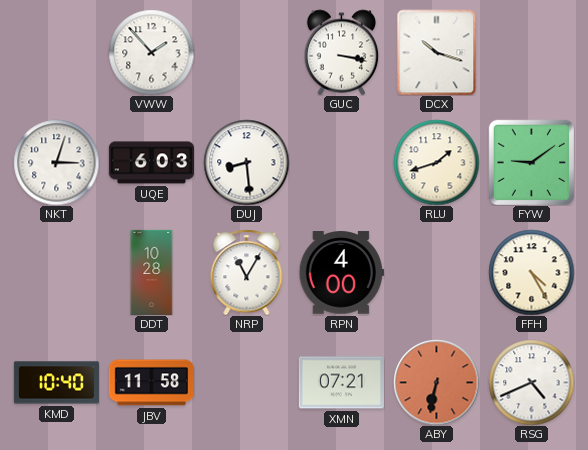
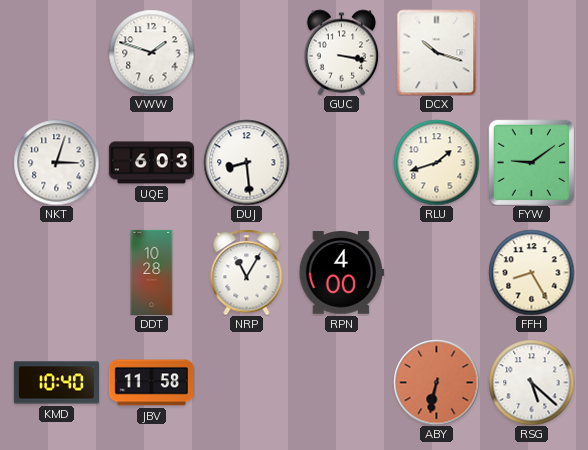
VWW: 1:53 -> 1:48
FFH: 4:25 -> 8:25
XMN: 07:21 -> none
RSG: 4:41 -> 5:22
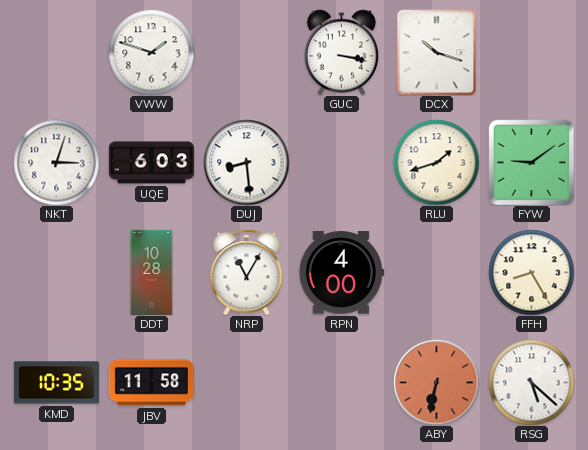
KMD: 10:40 -> 10:35
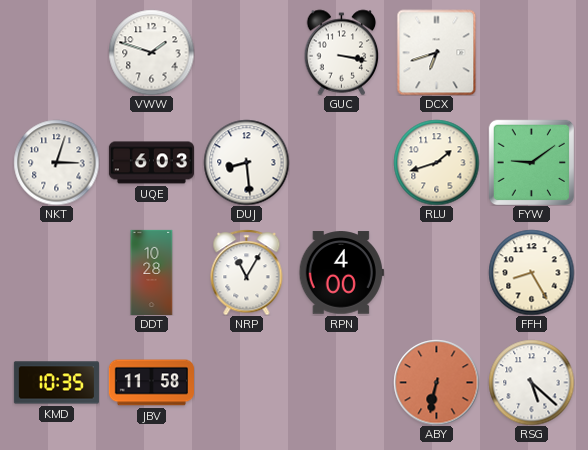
DCX: 10:18 -> 6:42
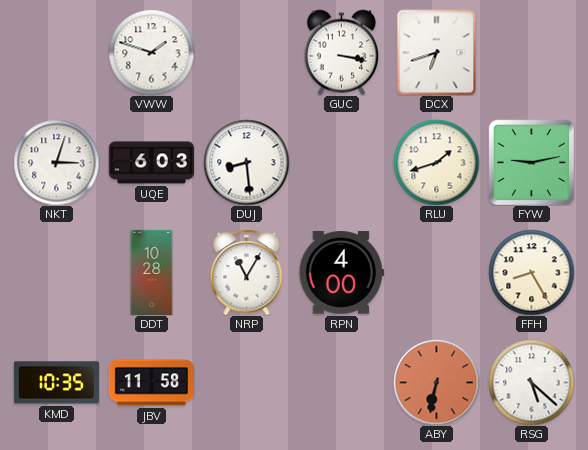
FYW: 9:09 -> 9:13
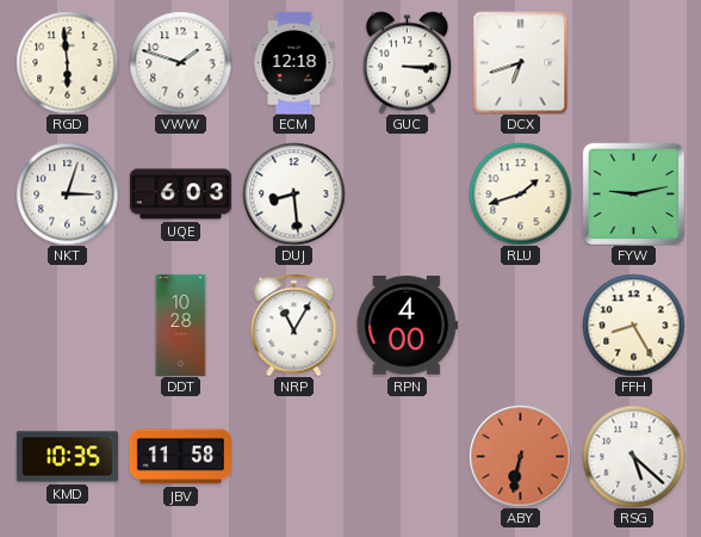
RGD: none -> 5:59
ECM: none -> 12:18
GUC: 3:17 -> 3:15
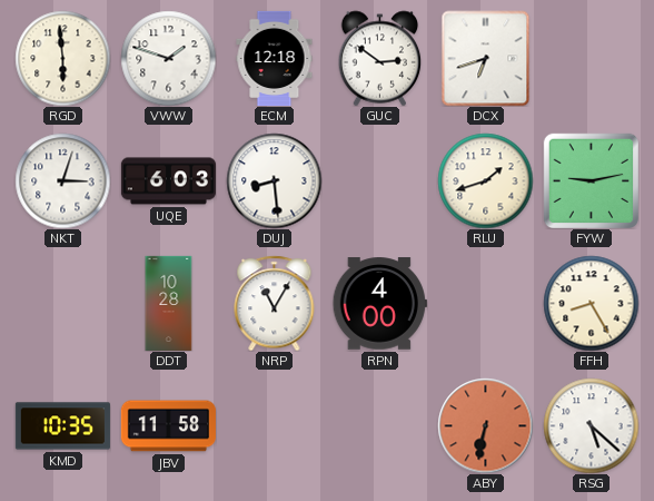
GUC: 3:15 -> 2:51
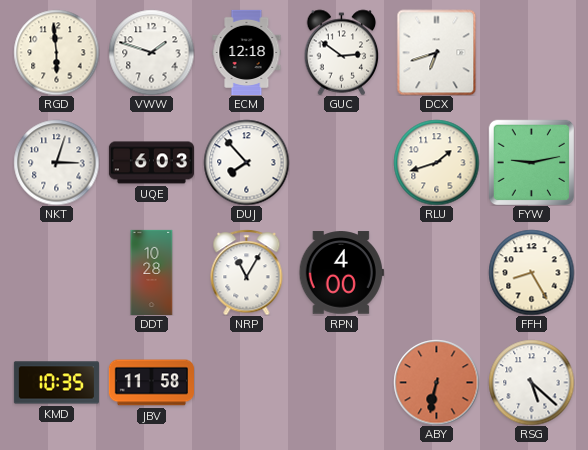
DUJ: 8:29 -> 7:53
